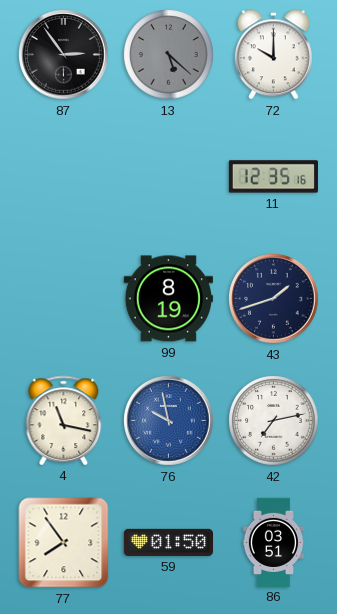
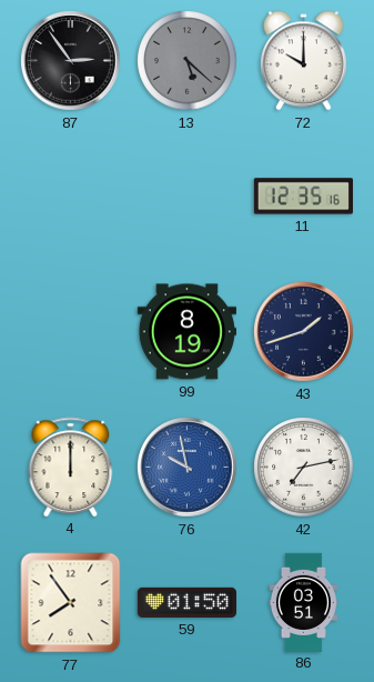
4: 11:17 -> 12:00
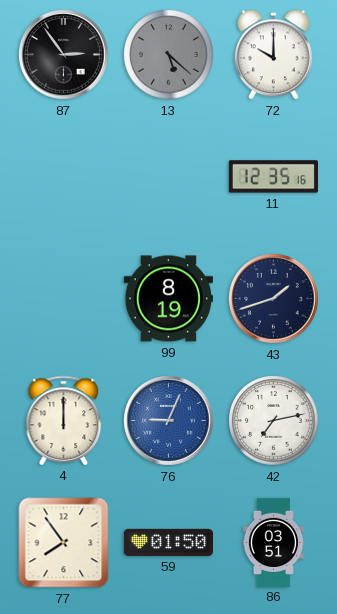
76: 9:58 -> 9:04
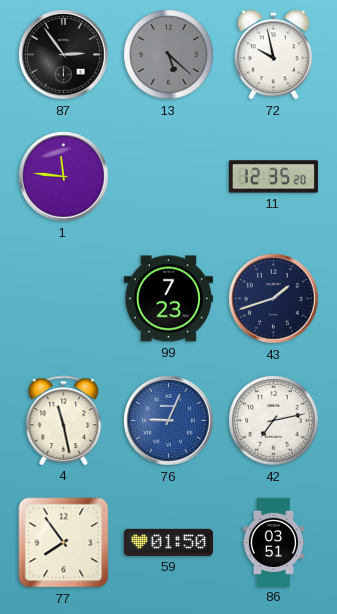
72: 10:00 -> 9:58
1: none -> 11:46
11: 12:35:16 -> 12:35:20
99: 8:19 -> 7:23
4: 12:00 -> 11:28
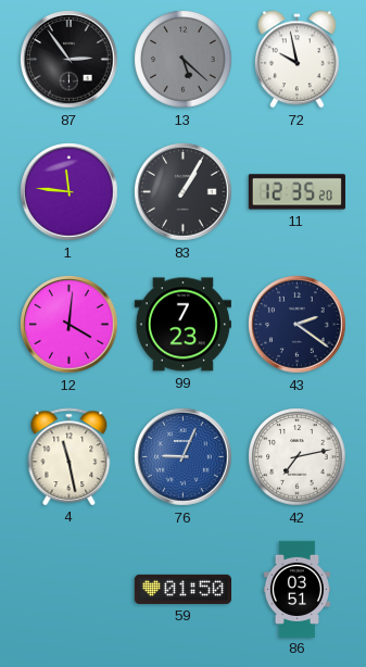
83: none -> 1:05
12: none -> 4:01
43: 1:42 -> 2:21
77: 7:54 -> none
